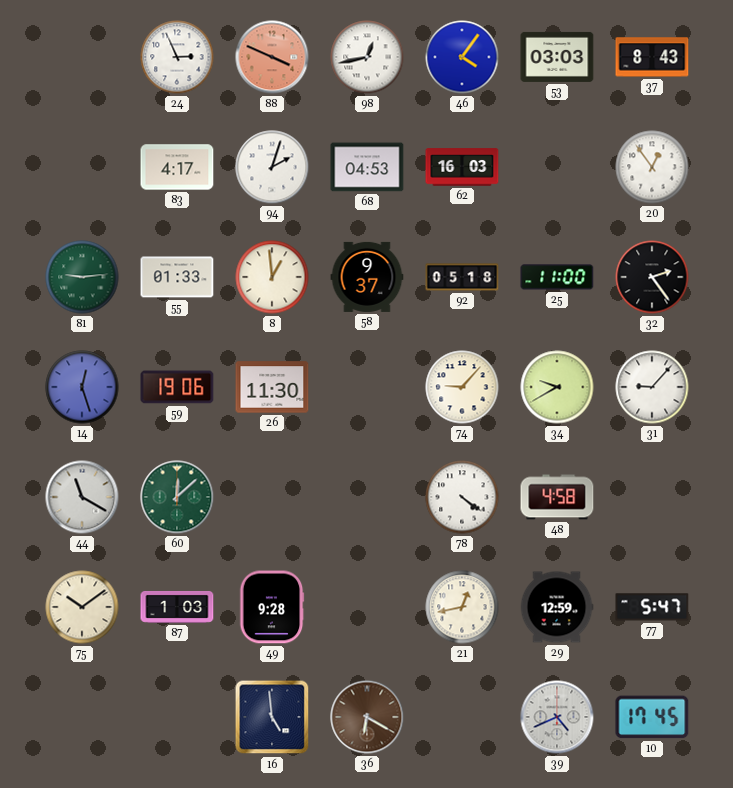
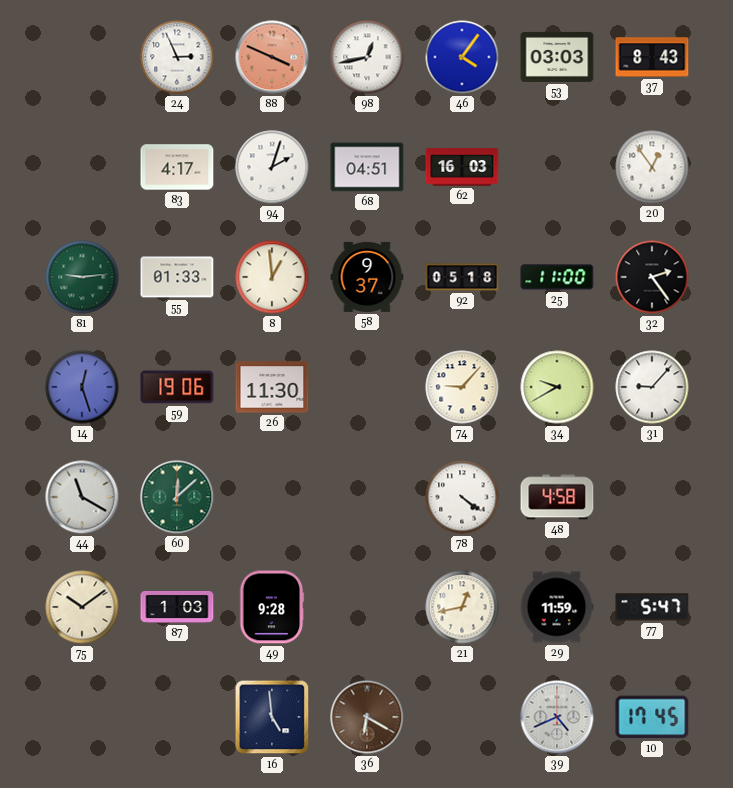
68: 04:53 -> 04:51
29: 12:59 -> 11:59
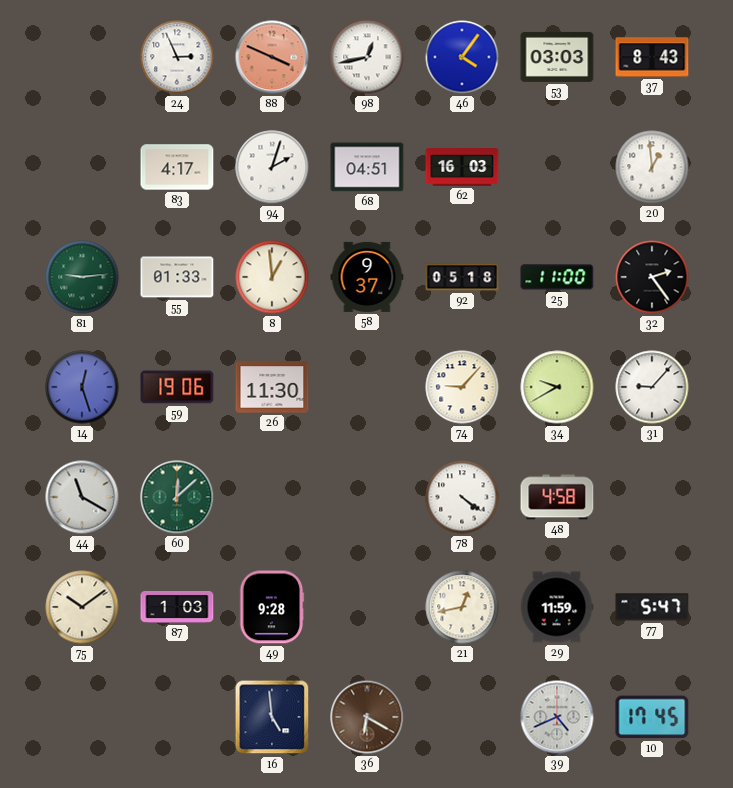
20: 12:54 -> 12:59
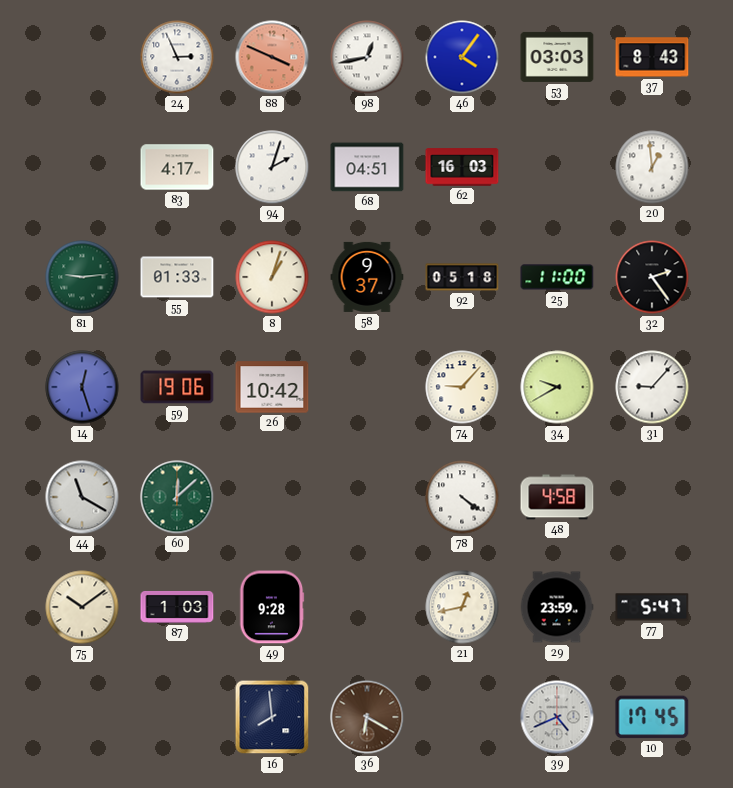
8: 12:59 -> 1:03
26: 11:30 -> 10:42
29: 11:59 -> 23:59
16: 4:59 -> 7:59
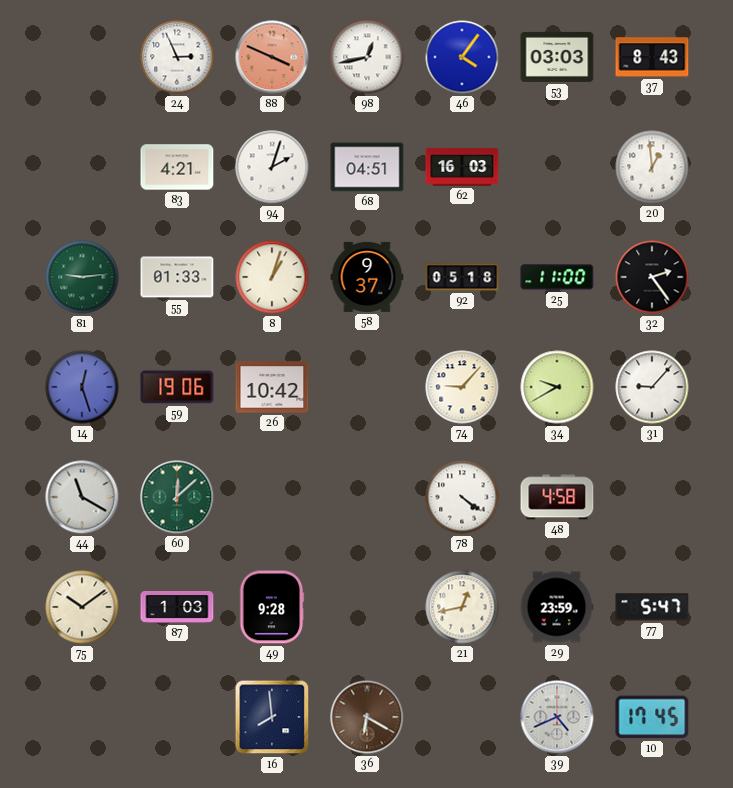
83: 4:17 -> 4:21
